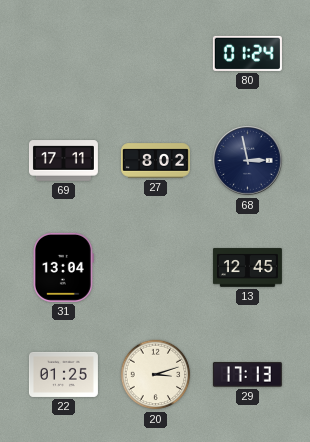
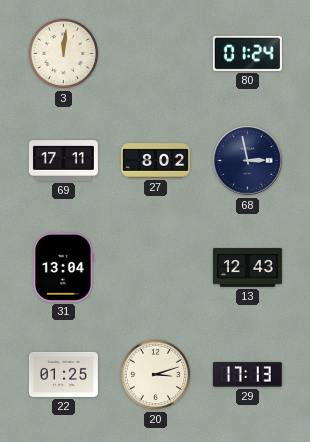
3: none -> 12:01
13: 12:45 -> 12:43
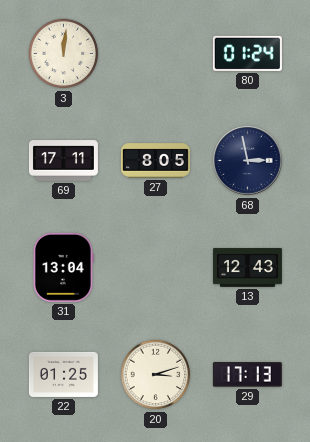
27: 8:02 -> 8:05
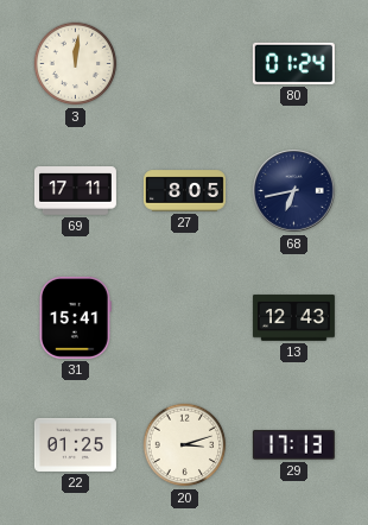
68: 2:58 -> 6:43
31: 13:04 -> 15:41
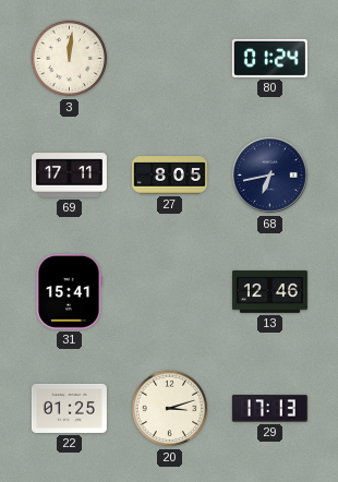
13: 12:43 -> 12:46
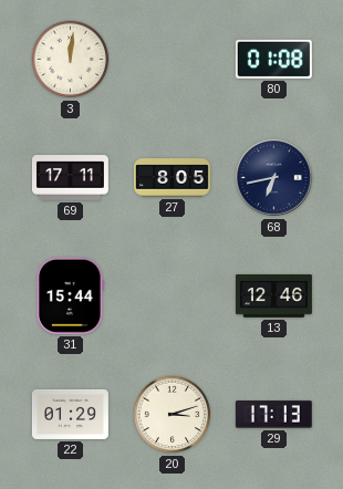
80: 01:24 -> 01:08
31: 15:41 -> 15:44
22: 01:25 -> 01:29
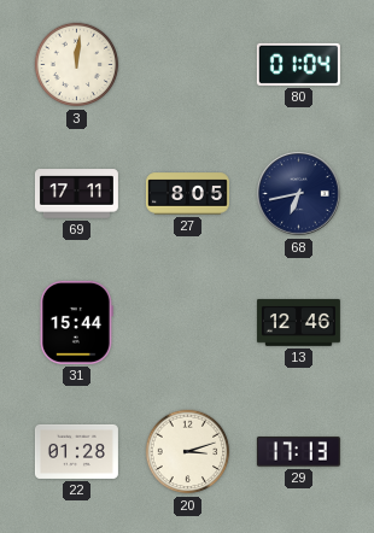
80: 01:08 -> 01:04
22: 01:29 -> 01:28
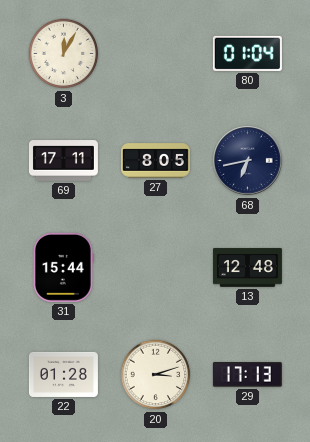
3: 12:01 -> 12:05
13: 12:46 -> 12:48
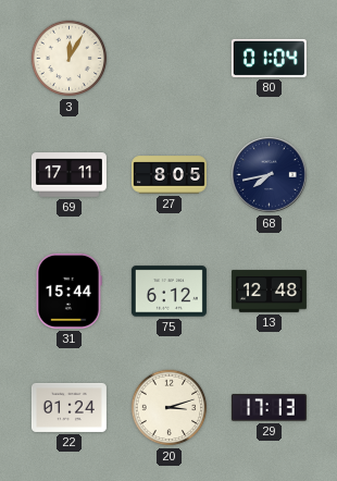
68: 6:43 -> 7:43
75: none -> 6:12
22: 01:28 -> 01:24
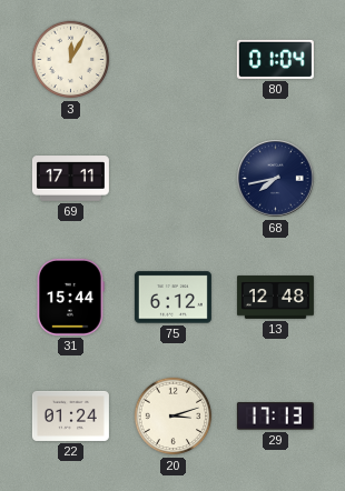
27: 8:05 -> none
